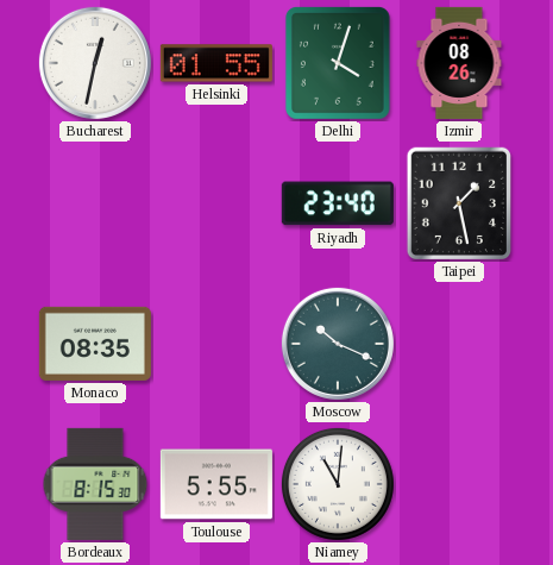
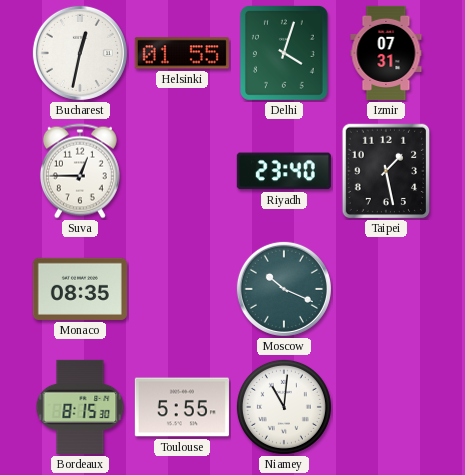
Izmir: 08:26 -> 07:31
Suva: none -> 12:45
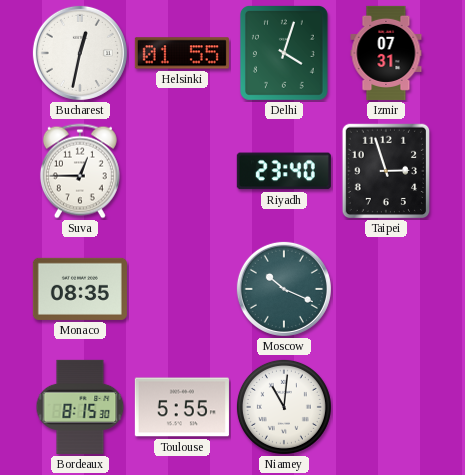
Taipei: 1:28 -> 2:57
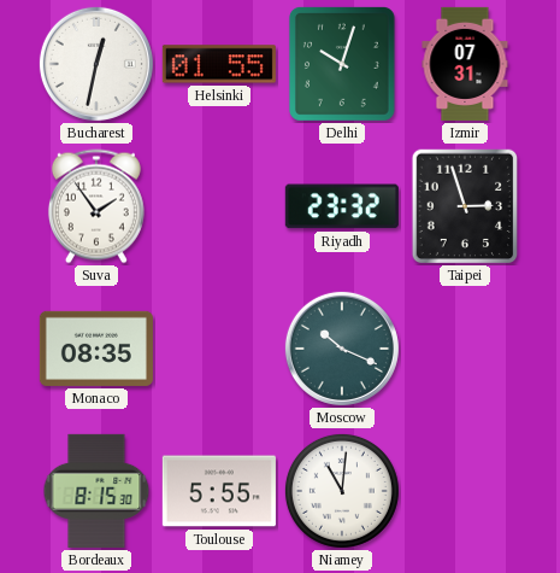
Delhi: 4:03 -> 10:03
Suva: 12:45 -> 1:54
Riyadh: 23:40 -> 23:32
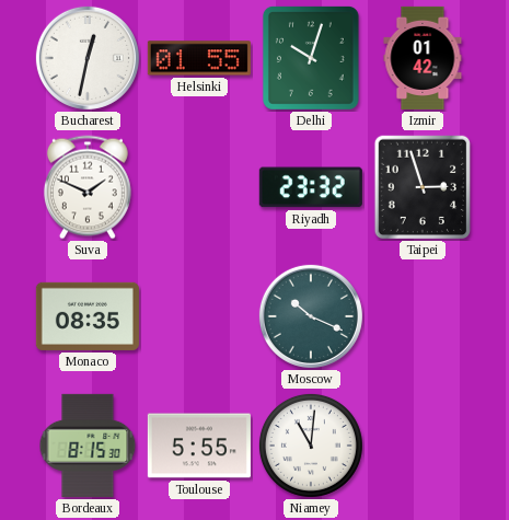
Izmir: 07:31 -> 01:42
Suva: 1:54 -> 1:49
